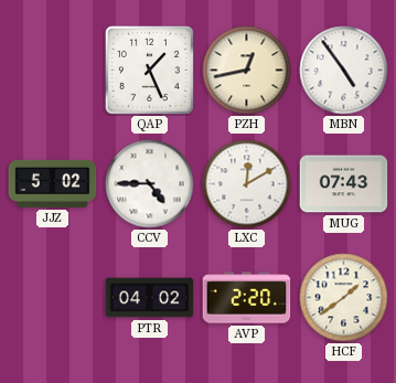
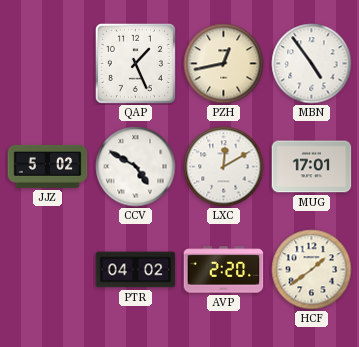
CCV: 4:45 -> 4:50
MUG: 07:43 -> 17:01
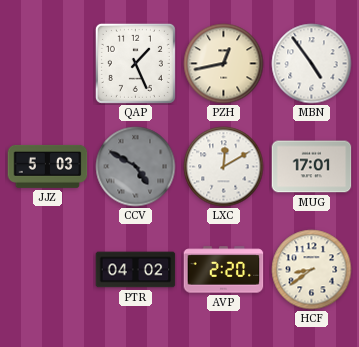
JJZ: 5:02 -> 5:03
CCV dial: white -> grey
HCF: 1:39 -> 8:39
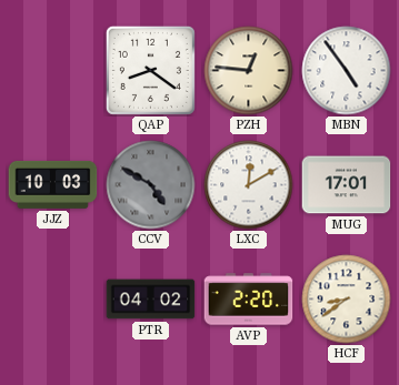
QAP: 1:26 -> 8:21
PZH: 12:43 -> 12:46
JJZ: 5:03 -> 10:03
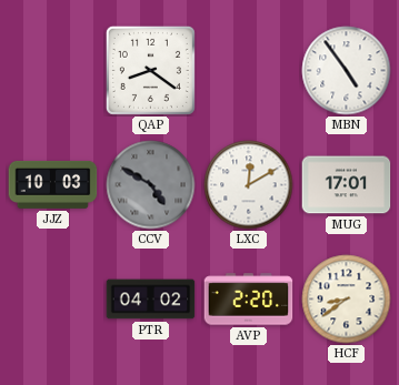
PZH: 12:46 -> none
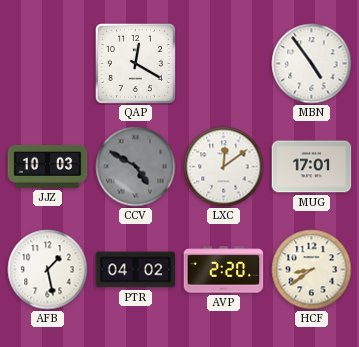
QAP: 8:21 -> 12:20
LXC: 12:10 -> 12:09
AFB: none -> 1:28
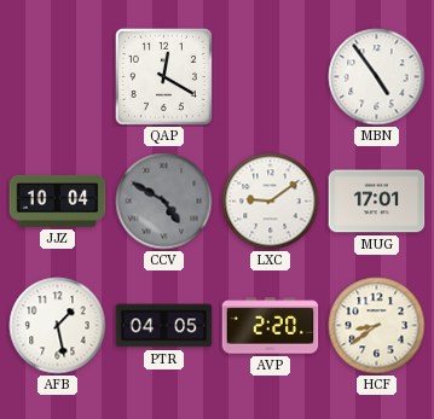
JJZ: 10:03 -> 10:04
LXC: 12:09 -> 9:09
PTR: 04:02 -> 04:05
